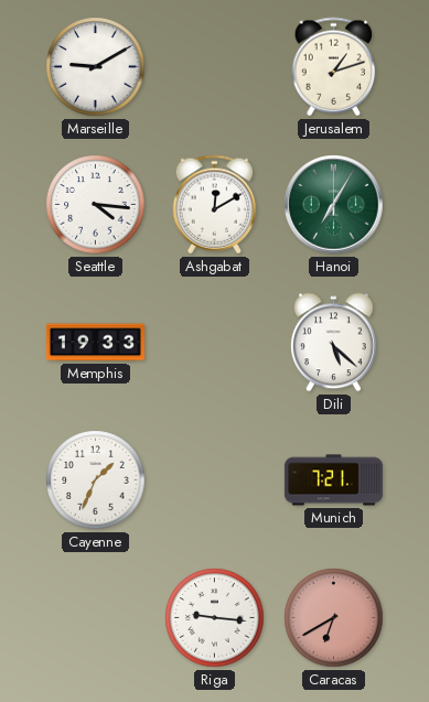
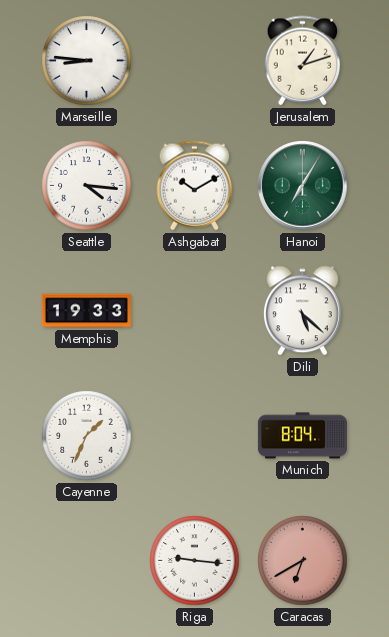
Marseille: 9:10 -> 8:46
Ashgabat: 12:10 -> 10:10
Munich: 7:21 -> 8:04
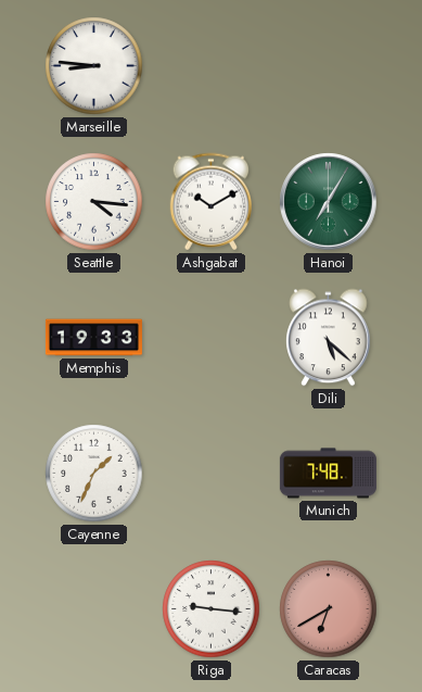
Jerusalem: 1:12 -> none
Munich: 8:04 -> 7:48
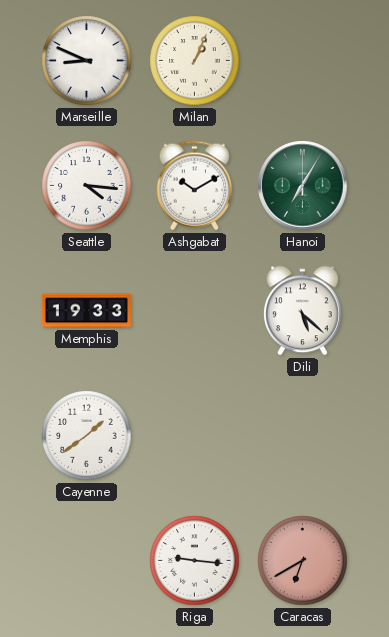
Marseille: 8:46 -> 8:49
Milan: none -> 1:04
Cayenne: 1:34 -> 1:39
Munich: 7:48 -> none
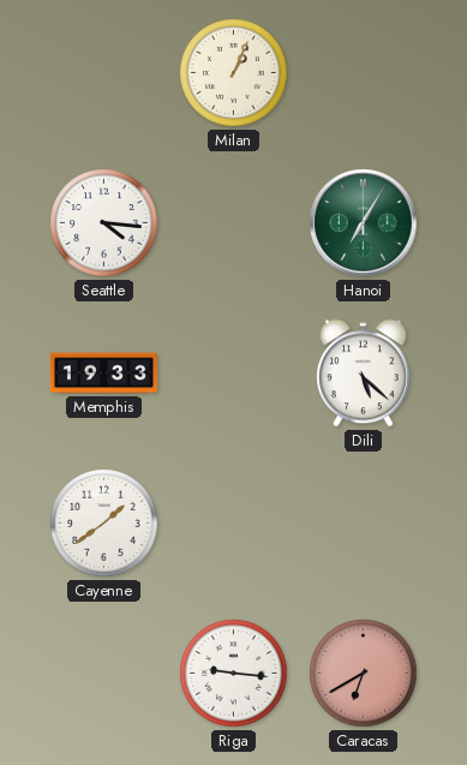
Marseille: 8:49 -> none
Ashgabat: 10:10 -> none
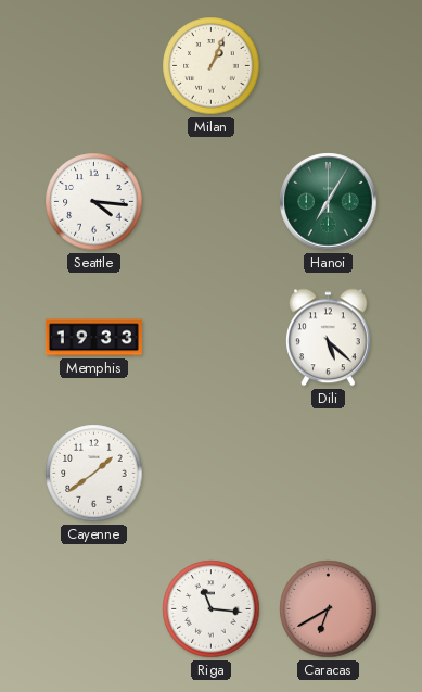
Riga: 9:16 -> 11:16
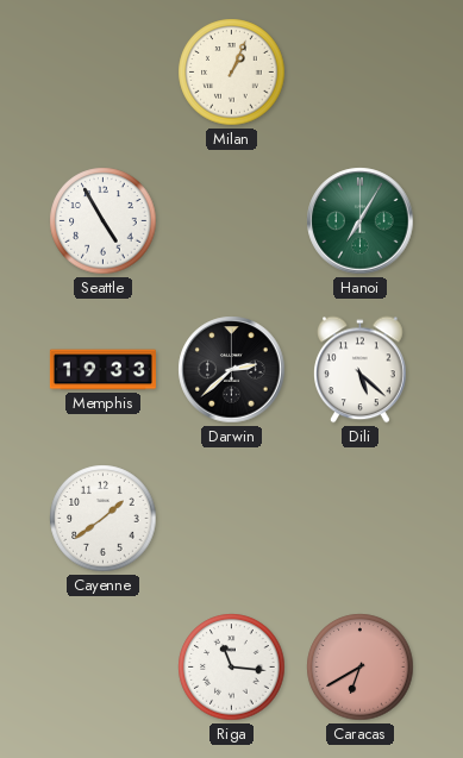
Seattle: 4:16 -> 4:55
Darwin: none -> 2:38
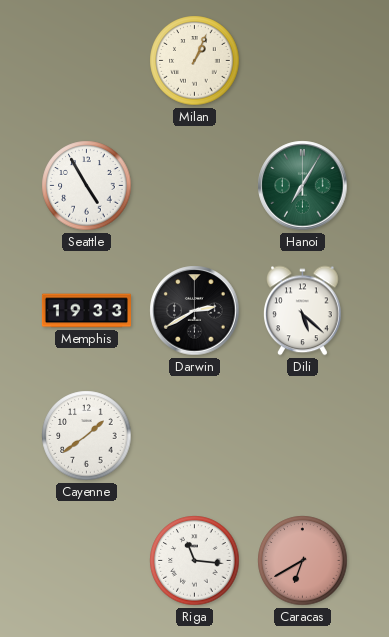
Darwin: 2:38 -> 2:40
